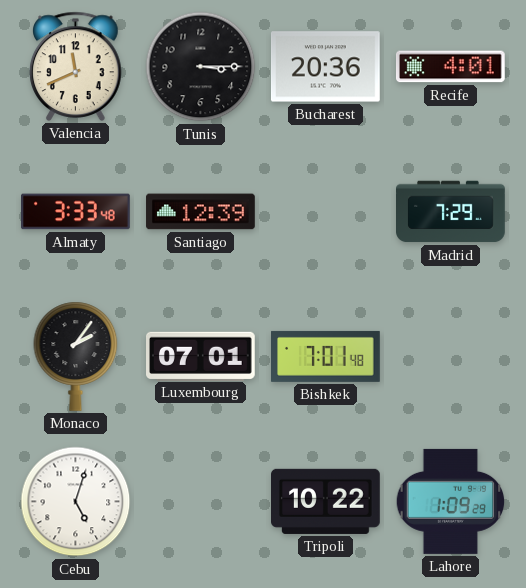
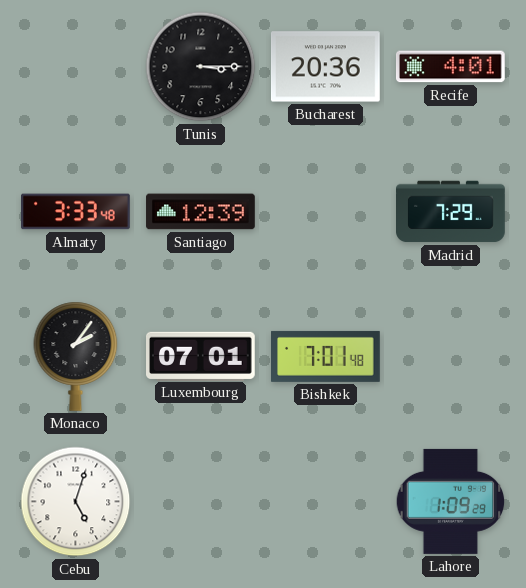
Valencia: 11:41 -> none
Tripoli: 10:22 -> none
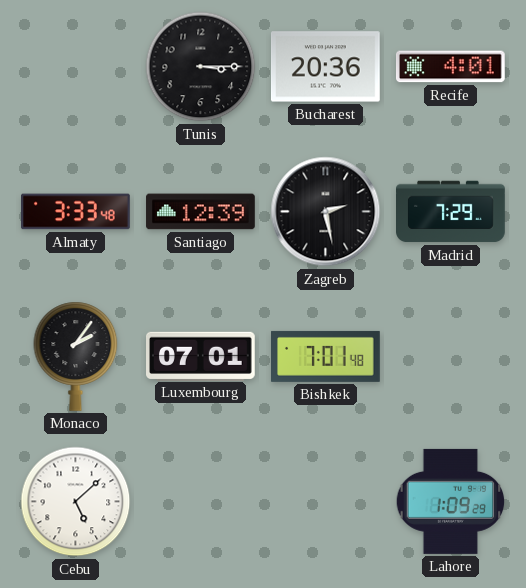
Zagreb: none -> 2:28
Cebu: 5:03 -> 5:08
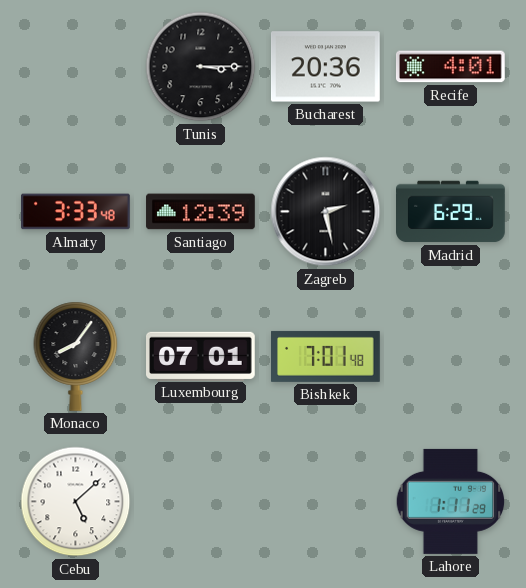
Madrid: 7:29 -> 6:29
Monaco: 2:06 -> 8:06
Lahore: 1:09 -> 1:11
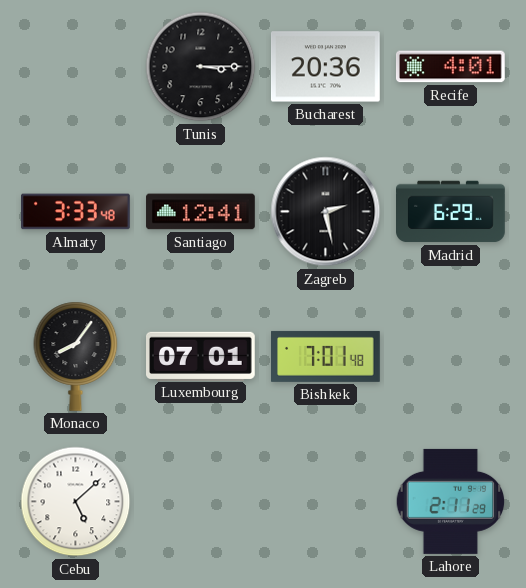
Santiago: 12:39 -> 12:41
Lahore: 1:11 -> 2:11
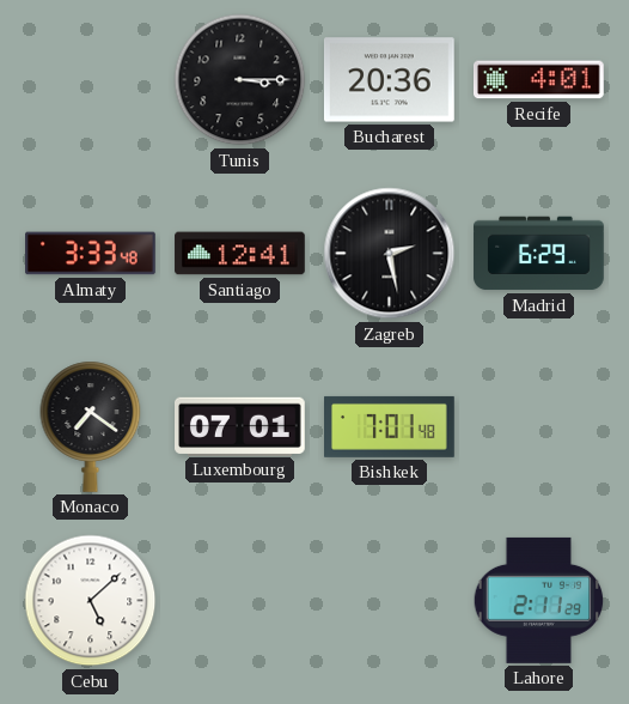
Monaco: 8:06 -> 7:21
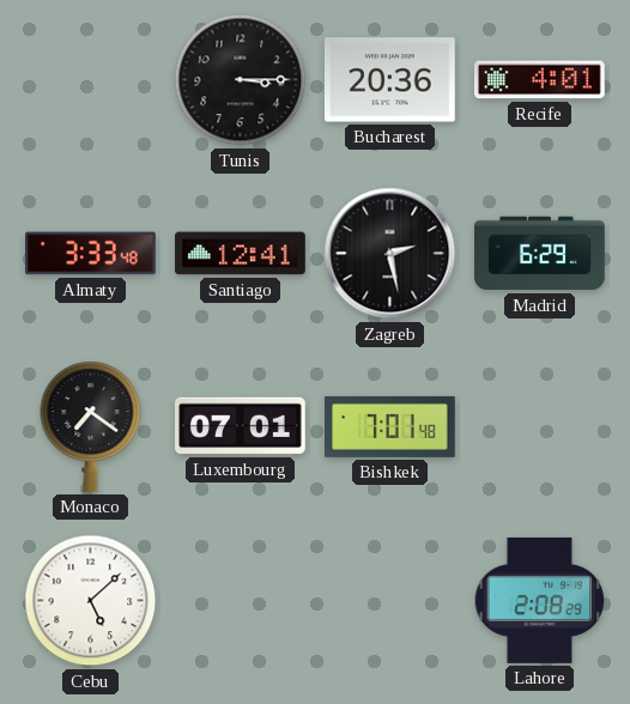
Lahore: 2:11 -> 2:08
